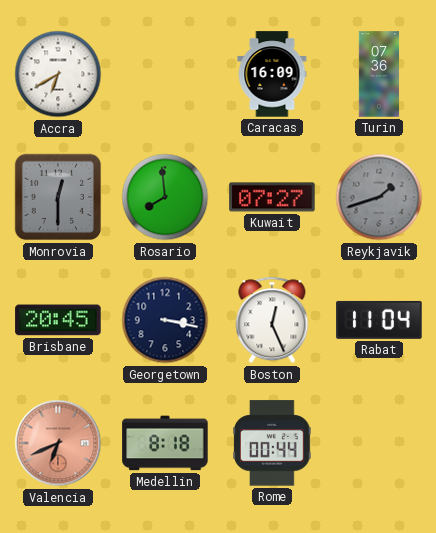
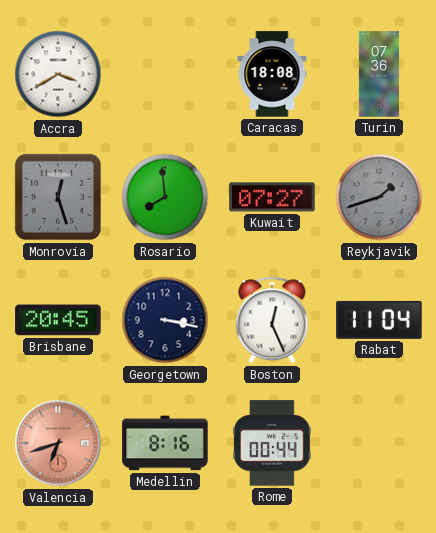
Accra: 6:40 -> 3:40
Caracas: 16:09 -> 18:08
Monrovia: 12:30 -> 12:27
Valencia: 6:41 -> 6:42
Medellin: 8:18 -> 8:16
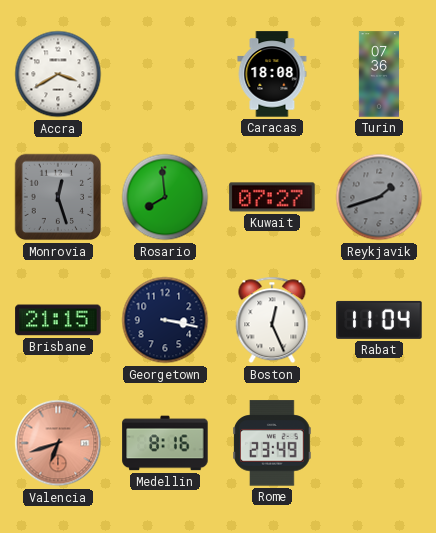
Brisbane: 20:45 -> 21:15
Rome: 00:44 -> 23:49
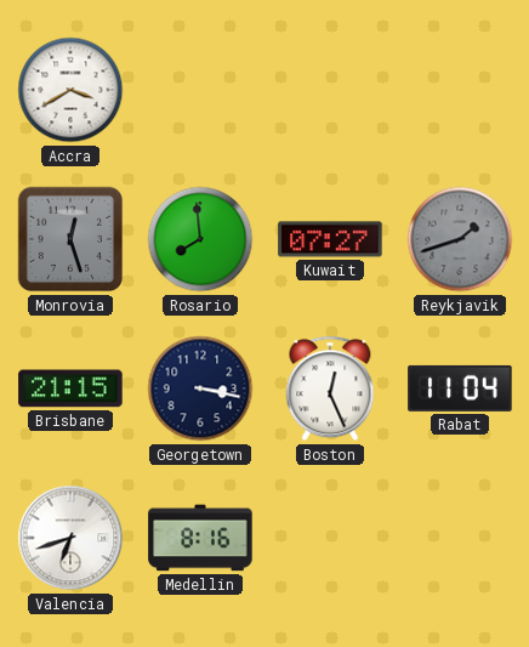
Caracas: 18:08 -> none
Turin: 07:36 -> none
Valencia dial: salmon -> white
Rome: 23:49 -> none
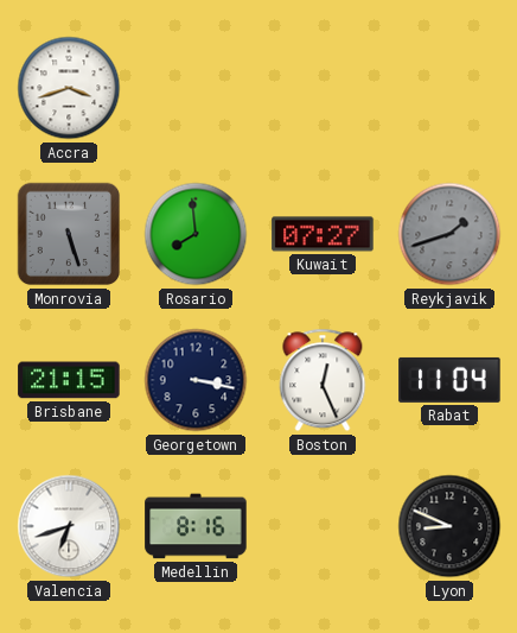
Accra: 3:40 -> 3:42
Monrovia: 12:27 -> 5:27
Lyon: none -> 8:49
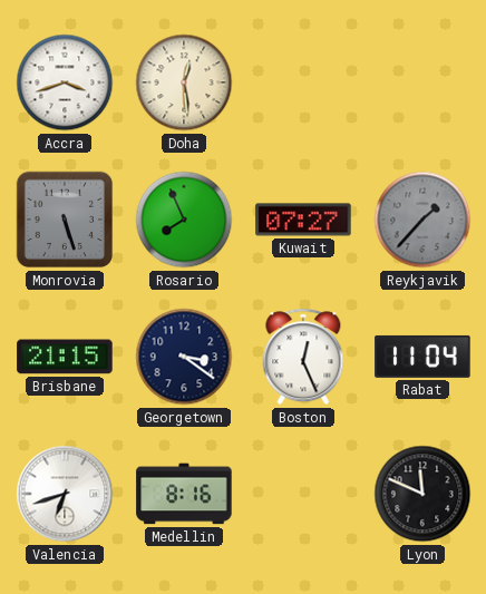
Doha: none -> 12:29
Rosario: 7:59 -> 7:56
Reykjavik: 1:42 -> 1:37
Georgetown: 3:17 -> 3:21
Lyon: 8:49 -> 11:49
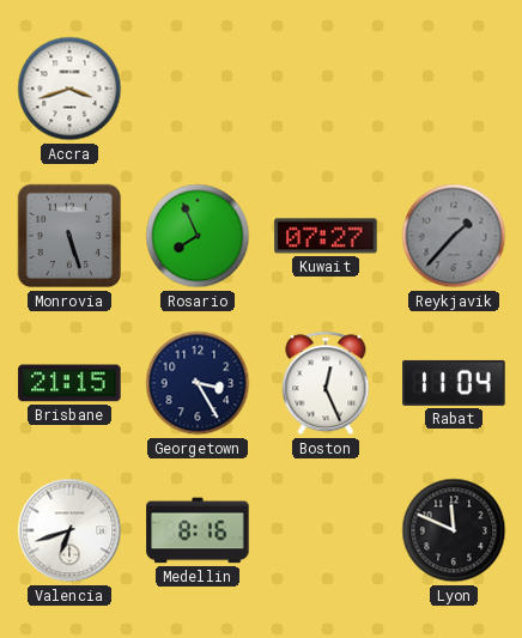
Doha: 12:29 -> none
Georgetown: 3:21 -> 3:25
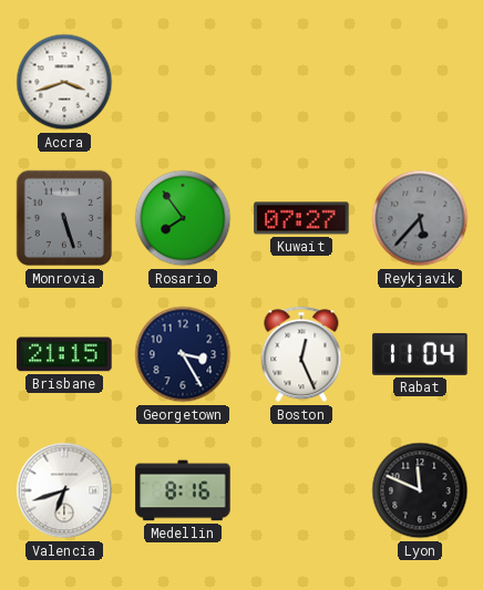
Rosario: 7:56 -> 7:54
Reykjavik: 1:37 -> 5:37
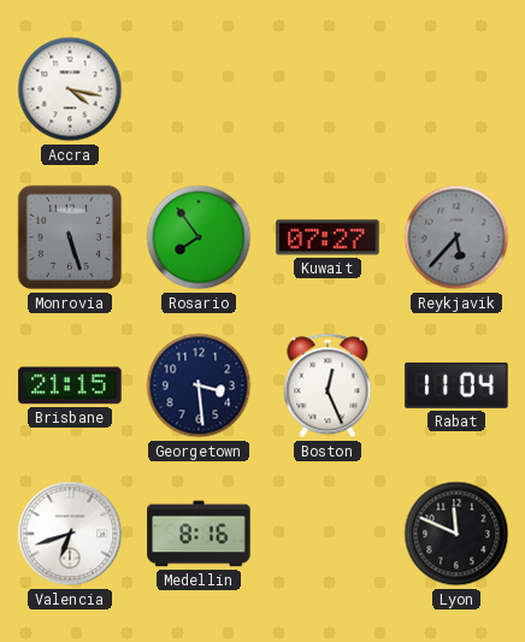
Accra: 3:42 -> 4:17
Georgetown: 3:25 -> 3:29
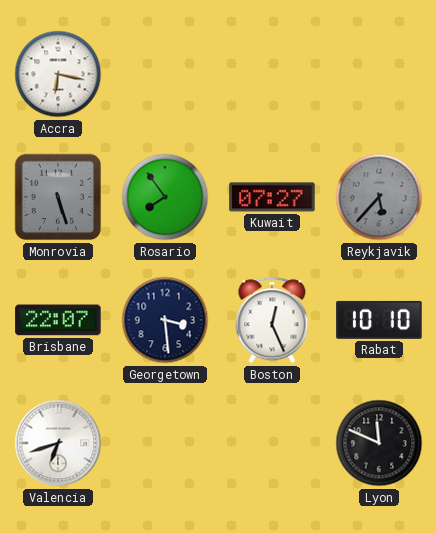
Accra: 4:17 -> 6:17
Brisbane: 21:15 -> 22:07
Rabat: 11:04 -> 10:10
Medellin: 8:16 -> none
